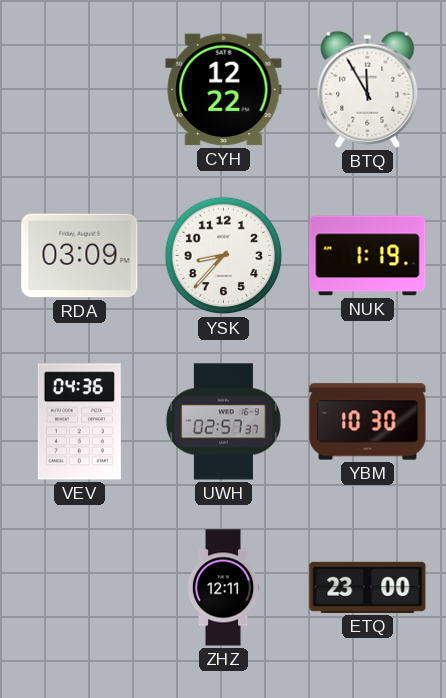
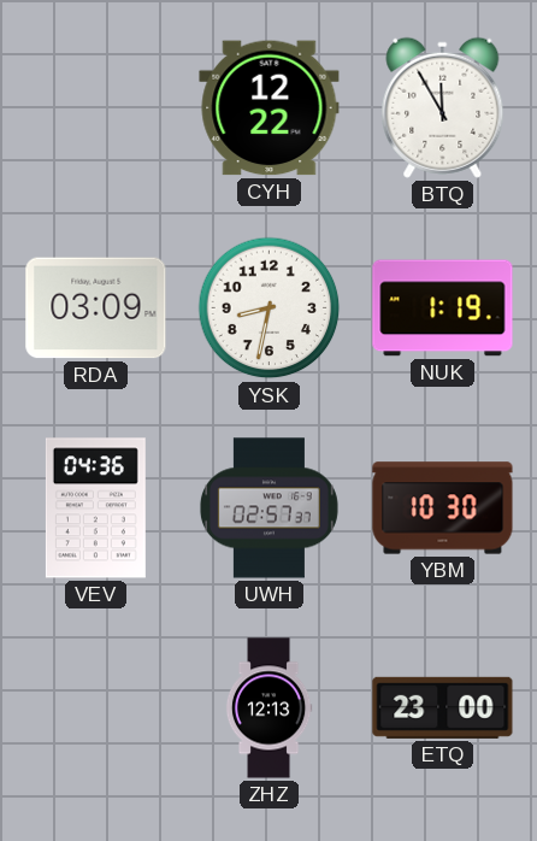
YSK: 8:37 -> 8:32
ZHZ: 12:11 -> 12:13
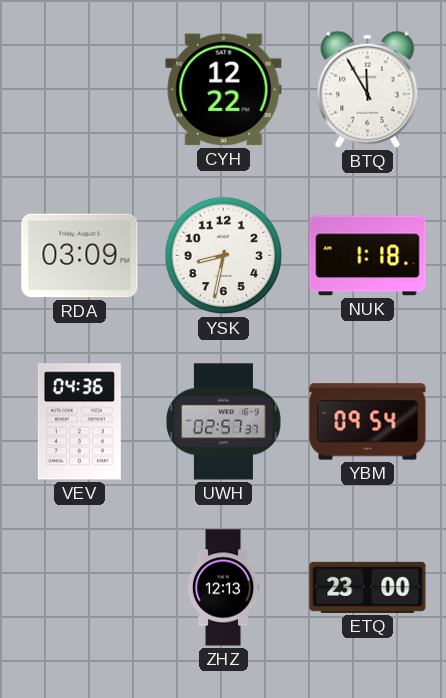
NUK: 1:19 -> 1:18
YBM: 10:30 -> 09:54
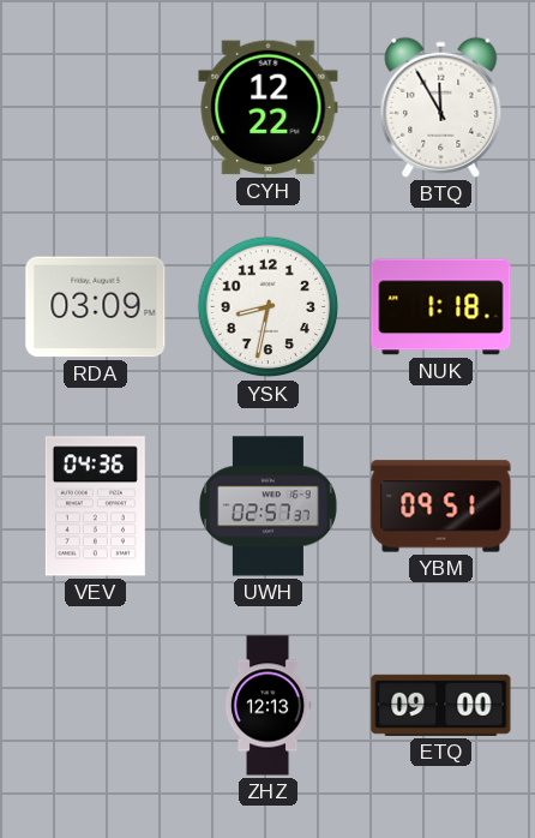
YBM: 09:54 -> 09:51
ETQ: 23:00 -> 09:00
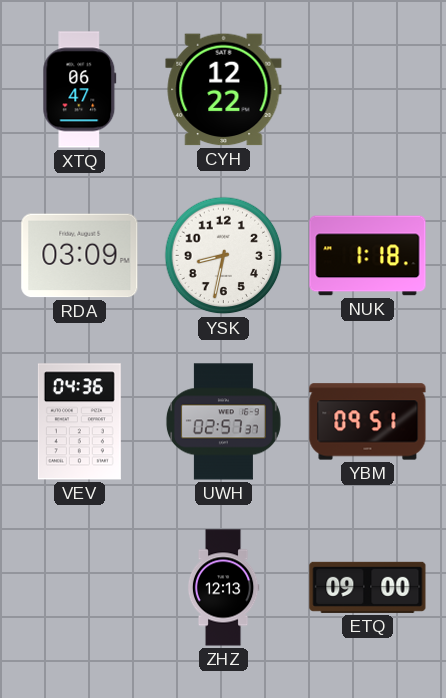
XTQ: none -> 06:47
BTQ: 11:55 -> none
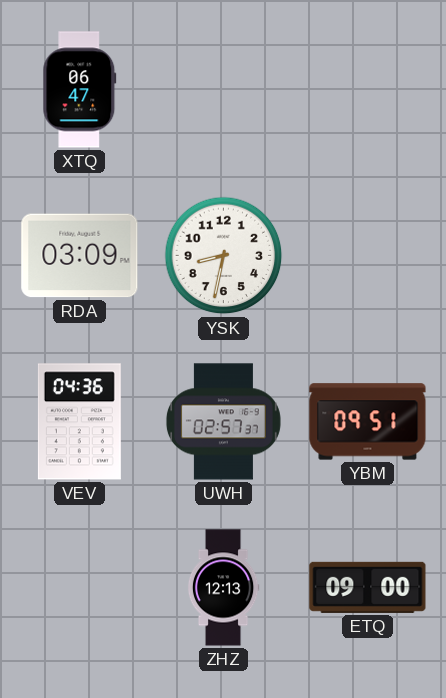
CYH: 12:22 -> none
NUK: 1:18 -> none
